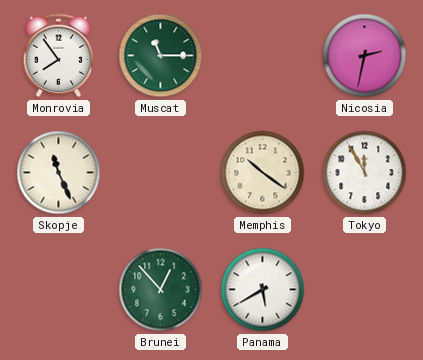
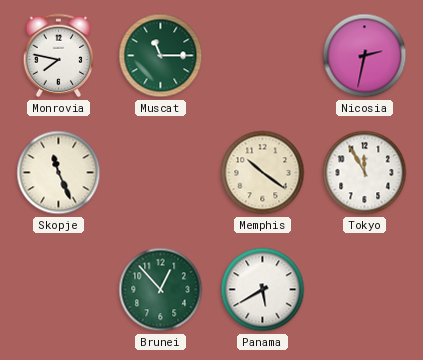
Monrovia: 7:54 -> 7:47
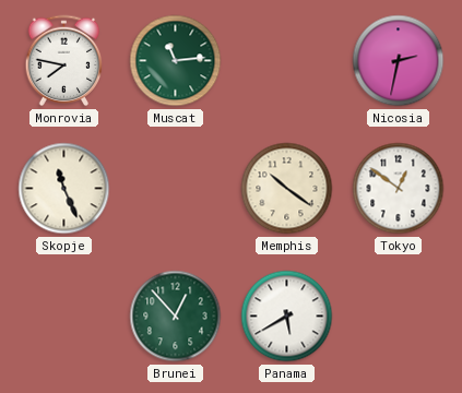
Muscat: 11:15 -> 11:14
Tokyo: 11:55 -> 12:51
